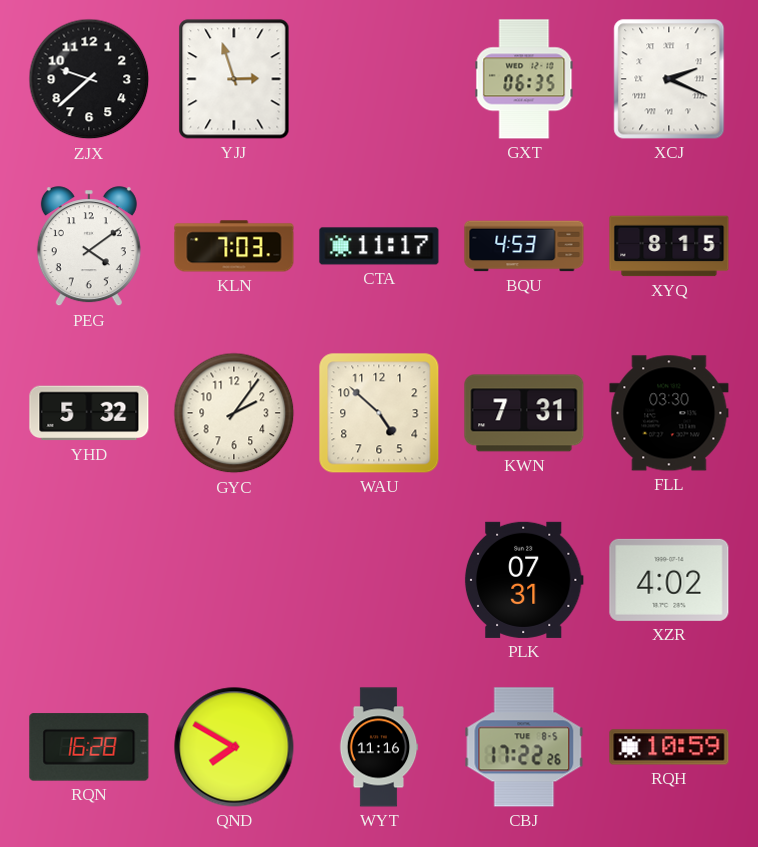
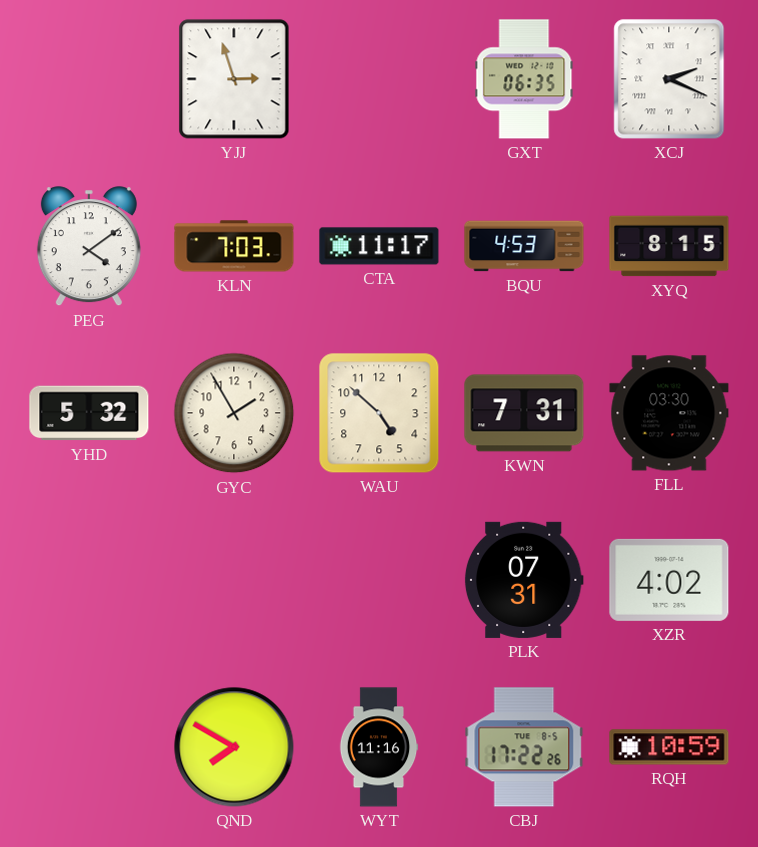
ZJX: 9:38 -> none
GYC: 2:06 -> 1:55
RQN: 16:28 -> none
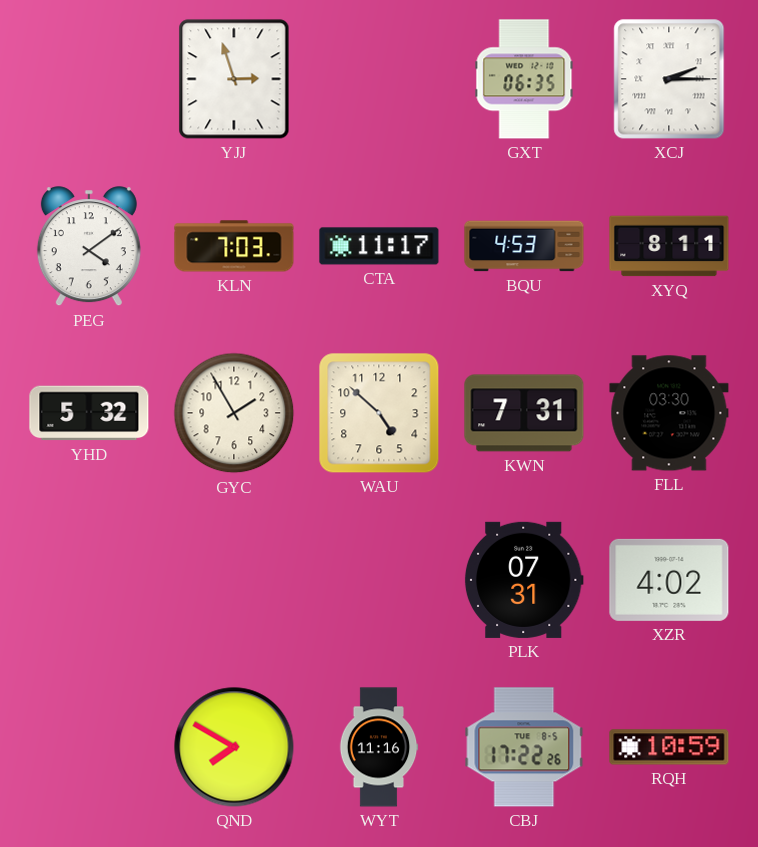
XCJ: 2:19 -> 2:15
XYQ: 8:15 -> 8:11
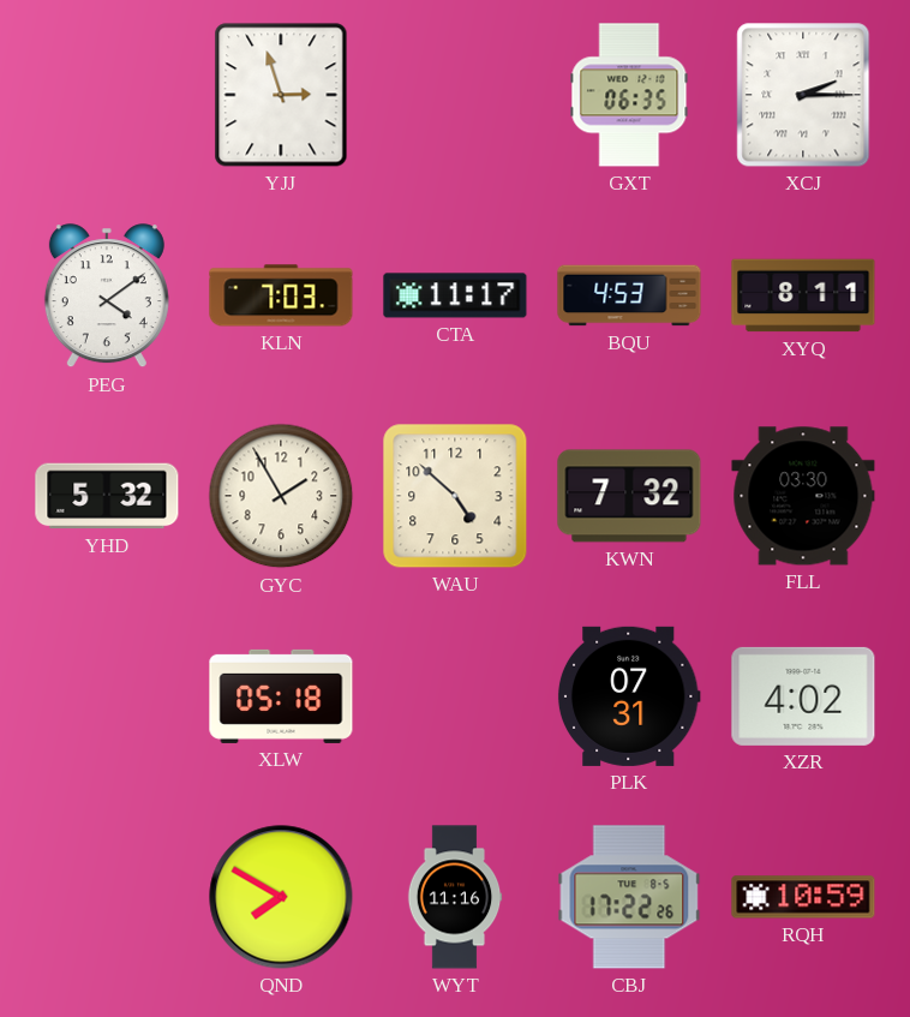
KWN: 7:31 -> 7:32
XLW: none -> 05:18
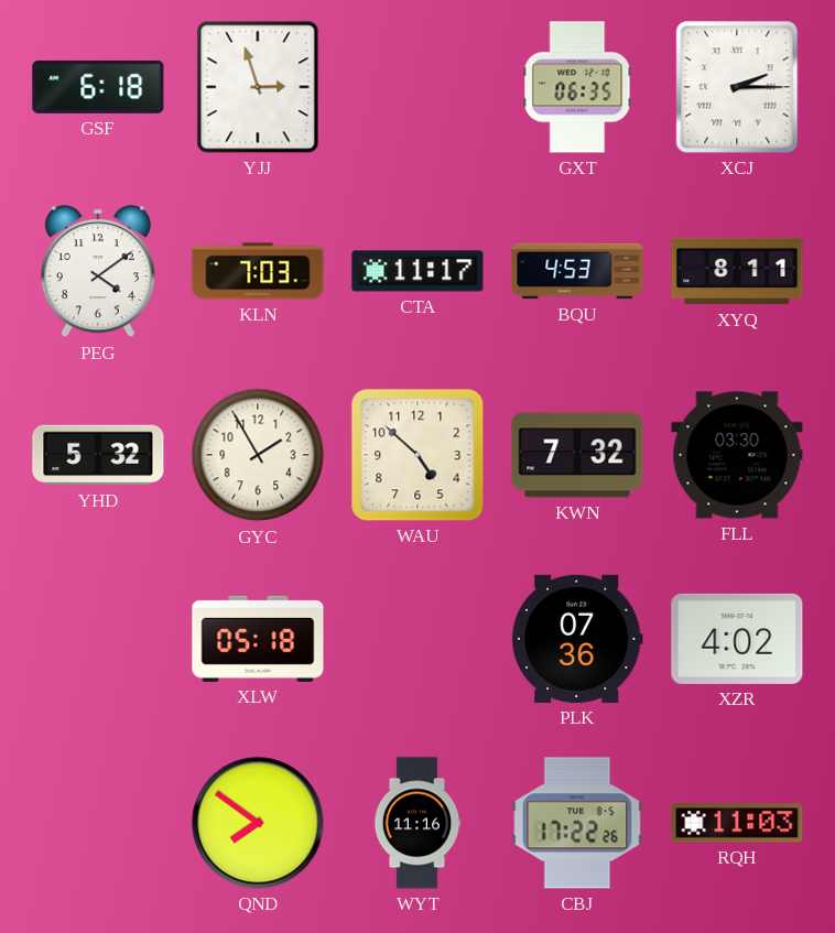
GSF: none -> 6:18
PLK: 07:31 -> 07:36
QND: 7:50 -> 7:51
RQH: 10:59 -> 11:03
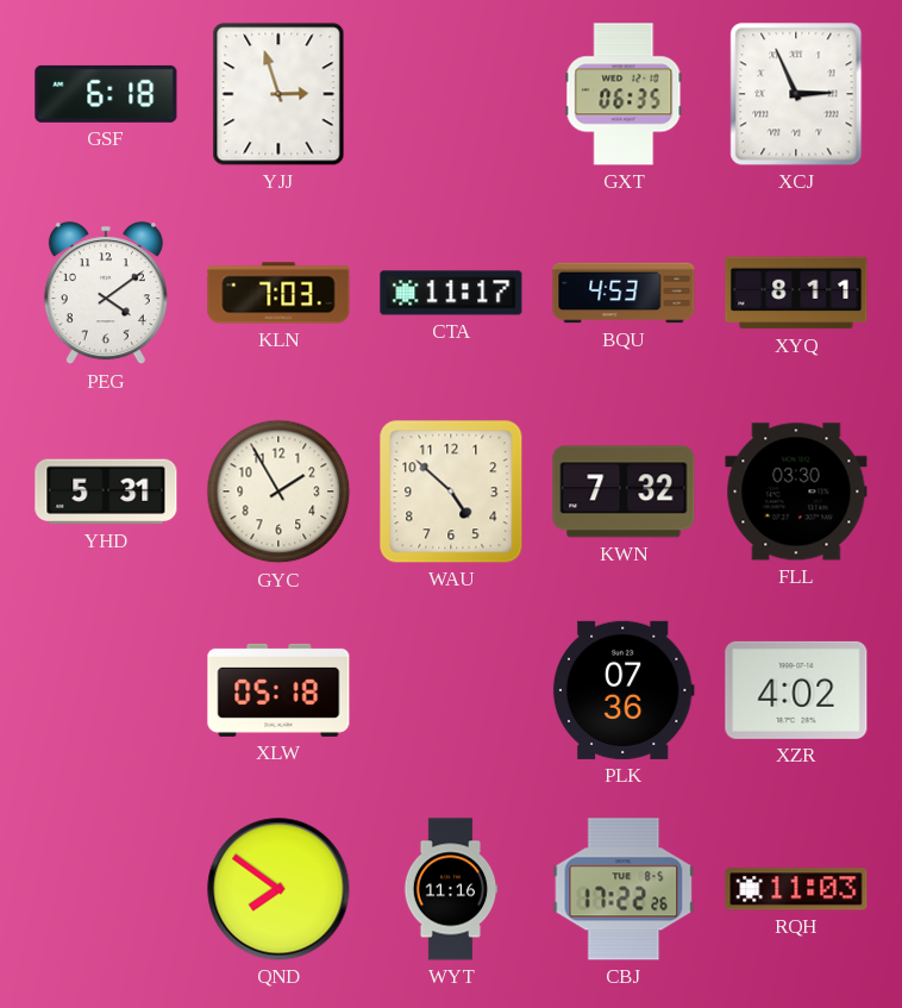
XCJ: 2:15 -> 2:56
YHD: 5:32 -> 5:31
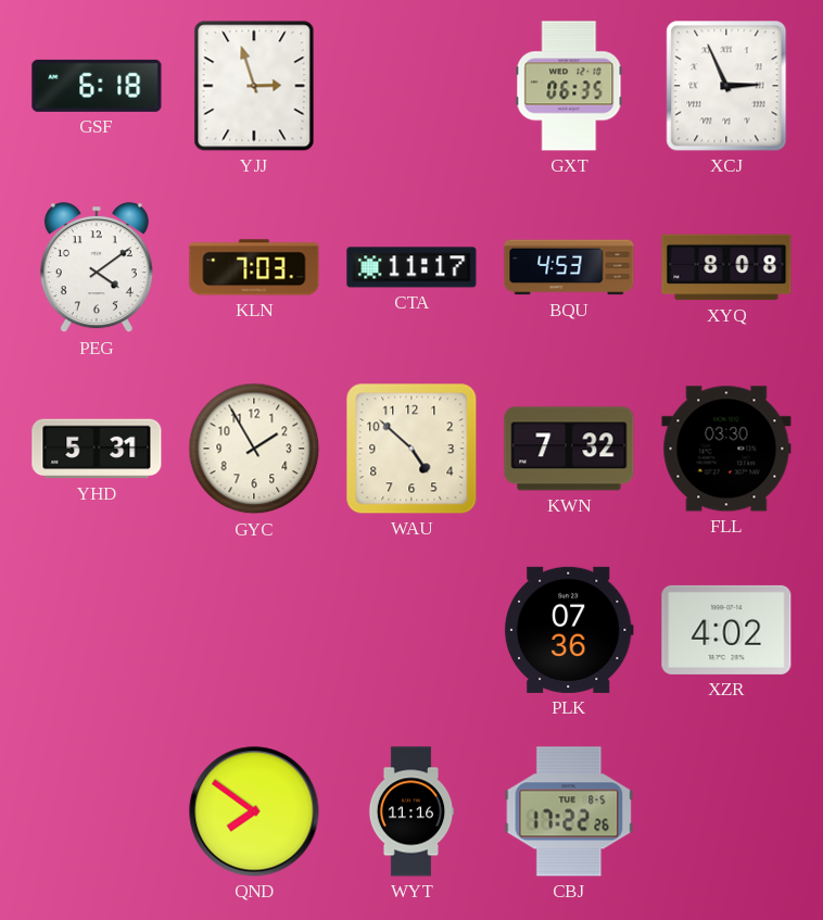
XYQ: 8:11 -> 8:08
XLW: 05:18 -> none
RQH: 11:03 -> none
